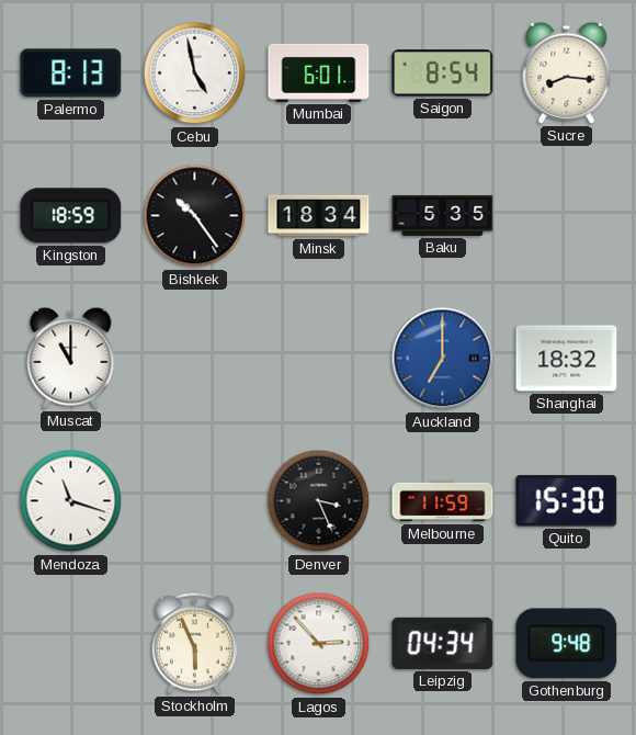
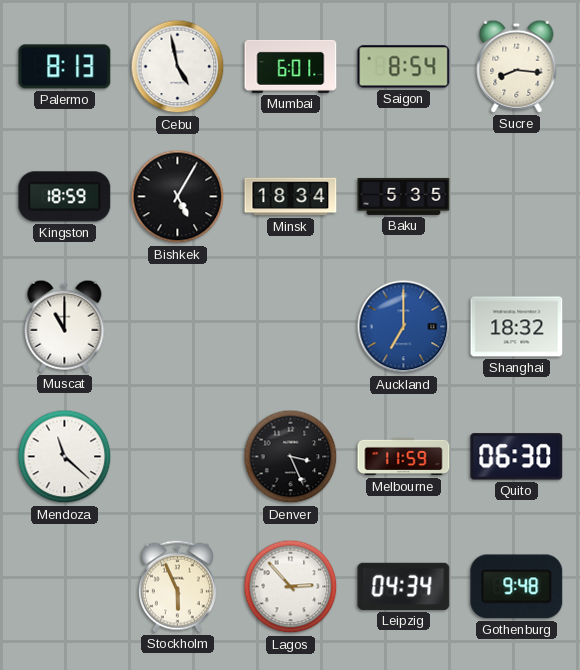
Bishkek: 10:24 -> 5:05
Mendoza: 11:18 -> 11:22
Quito: 15:30 -> 06:30
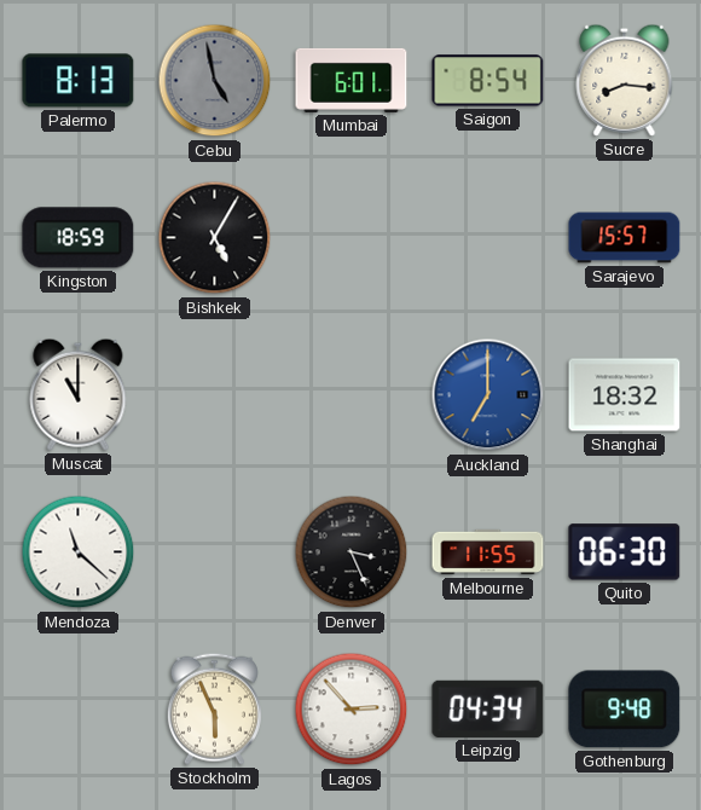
Cebu dial: white -> grey
Minsk: 18:34 -> none
Baku: 5:35 -> none
Sarajevo: none -> 15:57
Melbourne: 11:59 -> 11:55
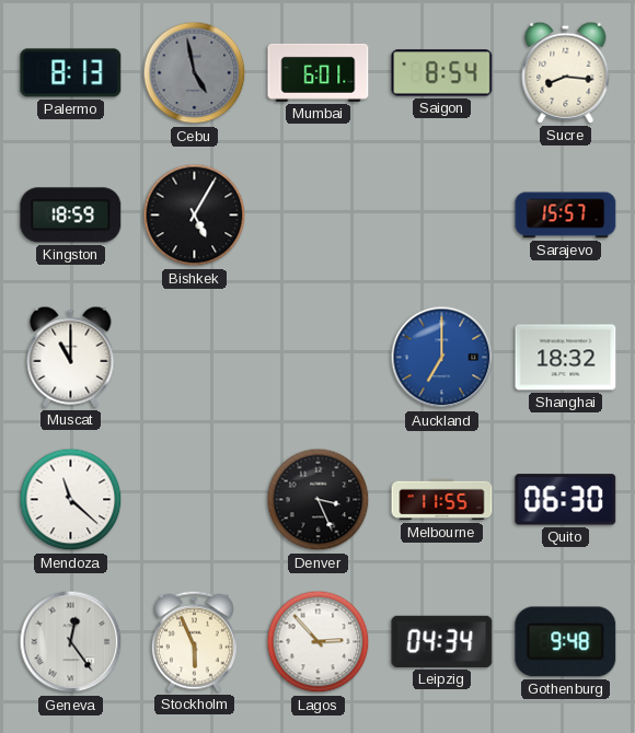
Geneva: none -> 12:24
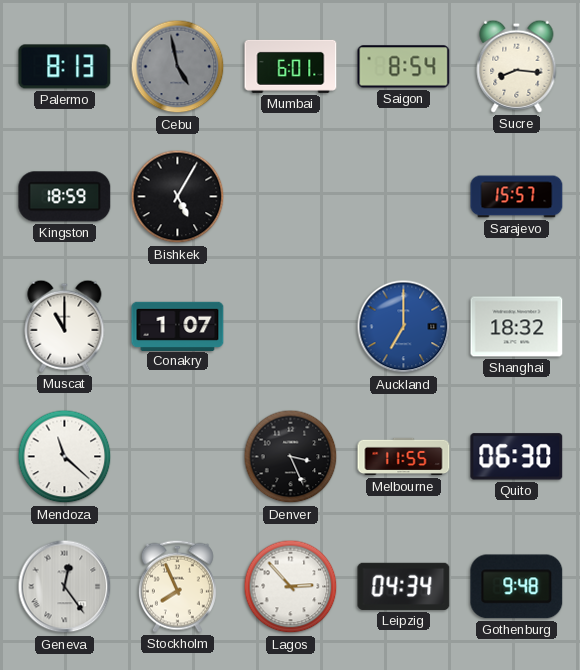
Conakry: none -> 1:07
Stockholm: 5:56 -> 7:56
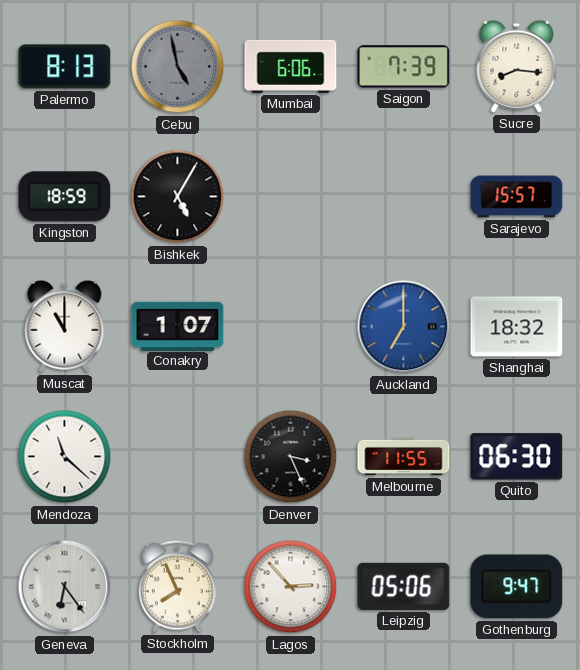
Mumbai: 6:01 -> 6:06
Saigon: 8:54 -> 7:39
Geneva: 12:24 -> 6:24
Leipzig: 04:34 -> 05:06
Gothenburg: 9:48 -> 9:47
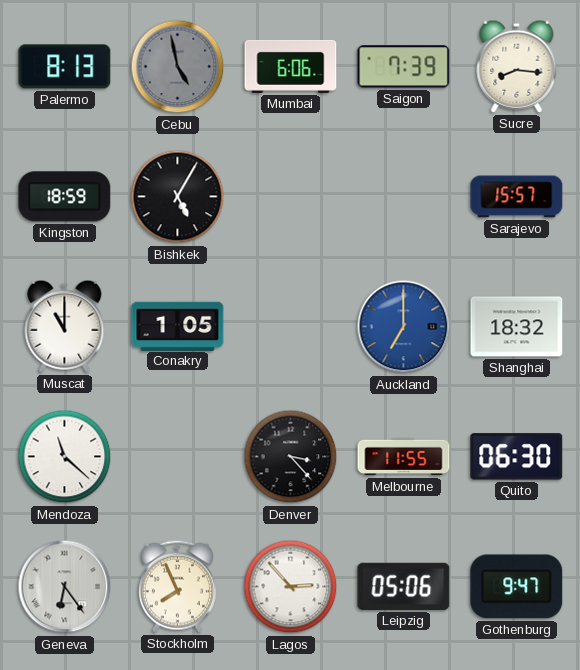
Conakry: 1:07 -> 1:05
Denver: 3:26 -> 3:23
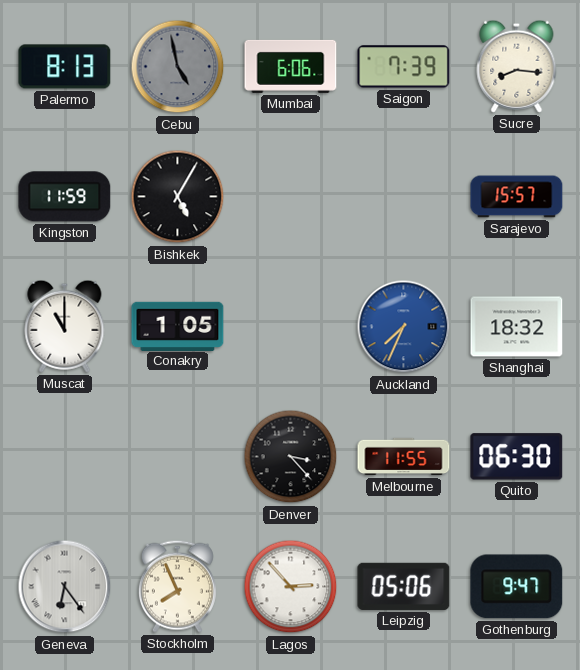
Kingston: 18:59 -> 11:59
Auckland: 7:00 -> 7:34
Mendoza: 11:22 -> none
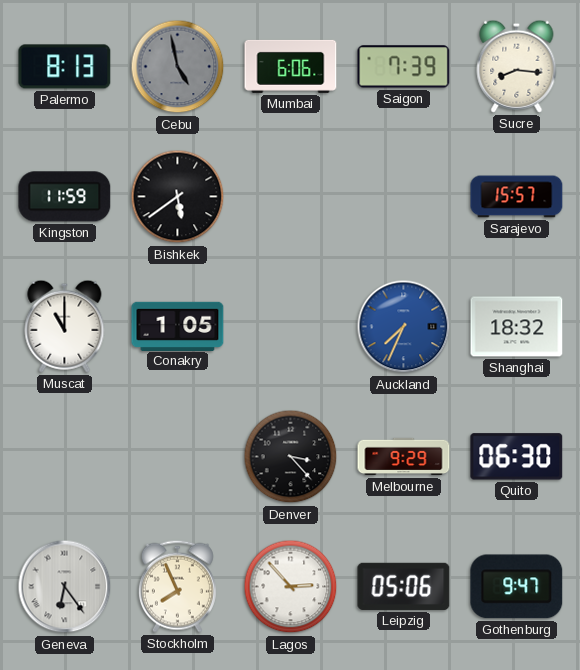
Bishkek: 5:05 -> 5:39
Melbourne: 11:55 -> 9:29
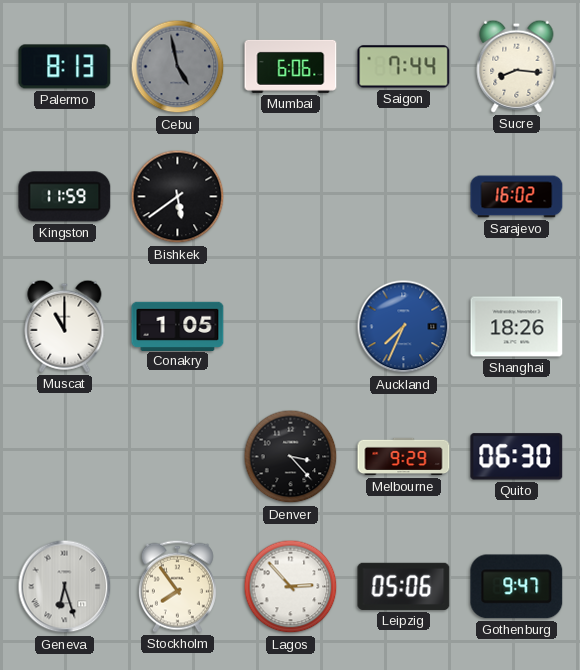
Saigon: 7:39 -> 7:44
Sarajevo: 15:57 -> 16:02
Shanghai: 18:32 -> 18:26
Geneva: 6:24 -> 6:27
Stockholm: 7:56 -> 7:54
